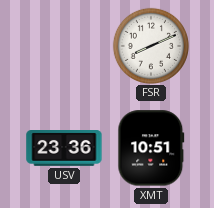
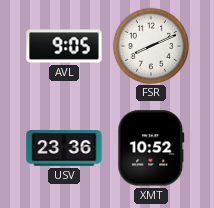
AVL: none -> 9:05
XMT: 10:51 -> 10:52
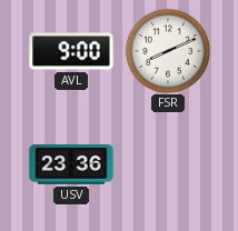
AVL: 9:05 -> 9:00
XMT: 10:52 -> none
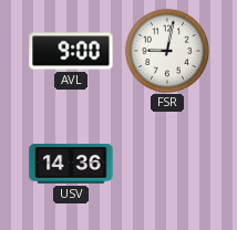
FSR: 8:11 -> 9:02
USV: 23:36 -> 14:36
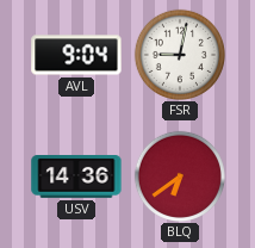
AVL: 9:00 -> 9:04
BLQ: none -> 6:39
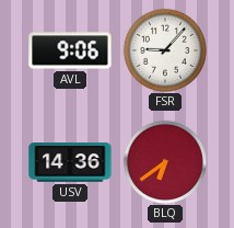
AVL: 9:04 -> 9:06
FSR: 9:02 -> 9:07
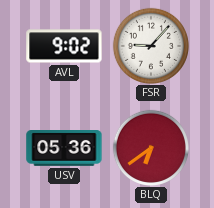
AVL: 9:06 -> 9:02
USV: 14:36 -> 05:36
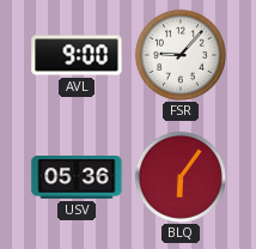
AVL: 9:02 -> 9:00
BLQ: 6:39 -> 6:06
